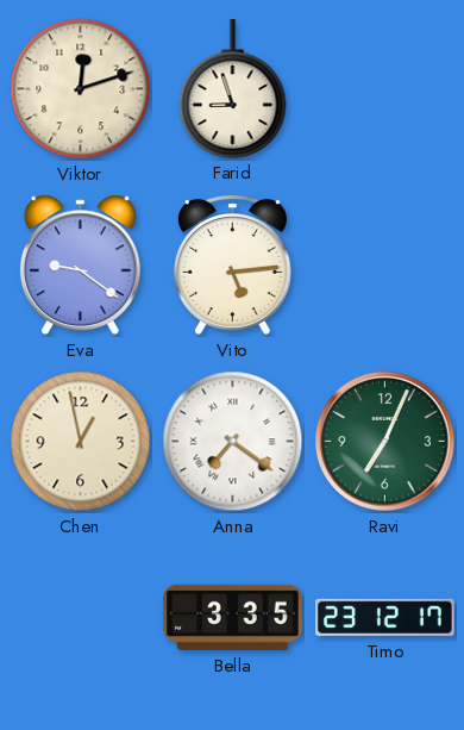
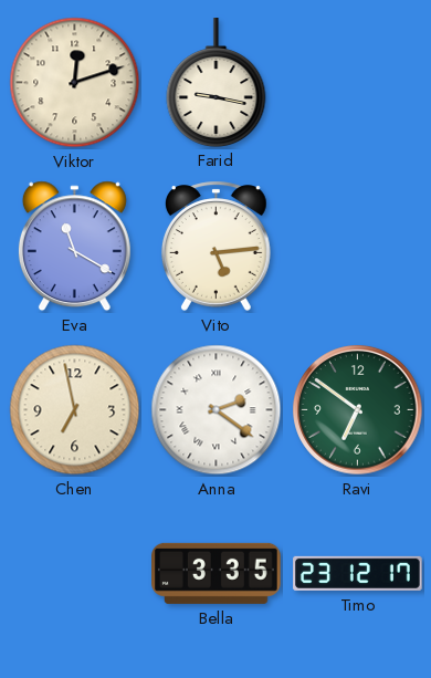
Farid: 8:57 -> 9:17
Eva: 9:21 -> 11:20
Chen: 12:58 -> 6:58
Anna: 7:21 -> 2:21
Ravi: 7:04 -> 6:51
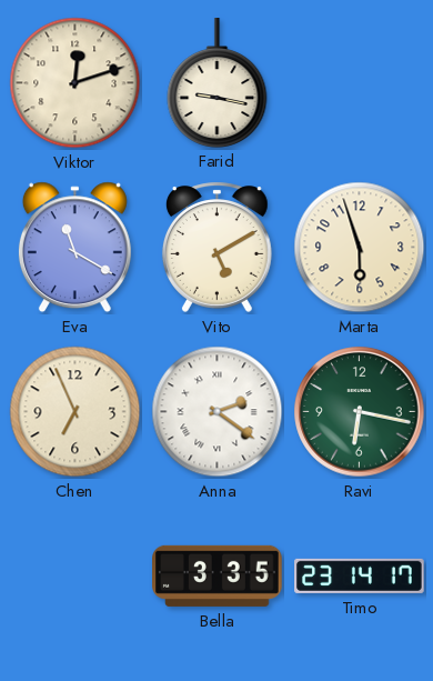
Vito: 5:14 -> 5:10
Marta: none -> 5:57
Chen: 6:58 -> 6:56
Ravi: 6:51 -> 6:17
Timo: 23:12 -> 23:14
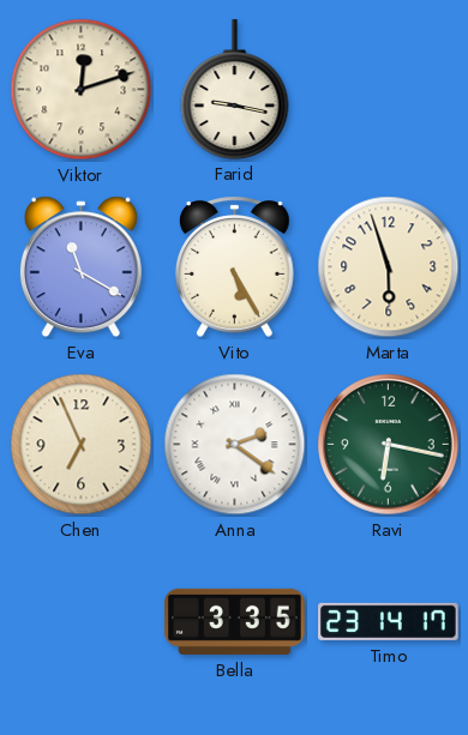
Vito: 5:10 -> 5:25
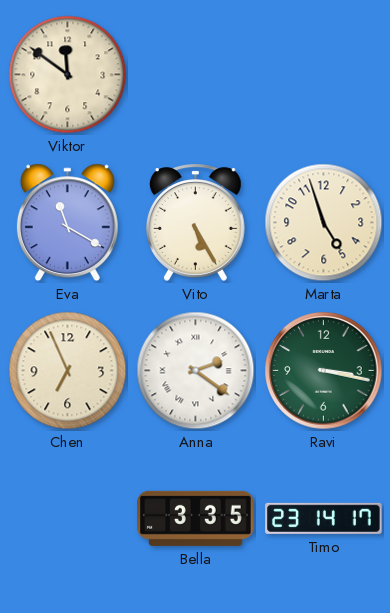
Viktor: 12:12 -> 11:51
Farid: 9:17 -> none
Marta: 5:57 -> 4:57
Ravi: 6:17 -> 3:17
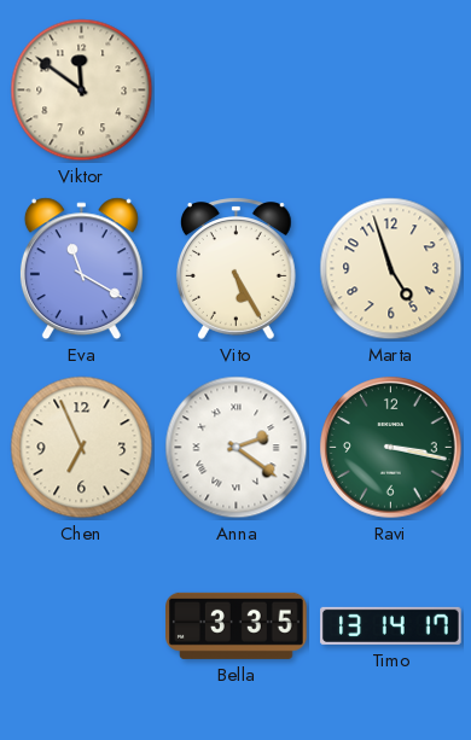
Timo: 23:14 -> 13:14
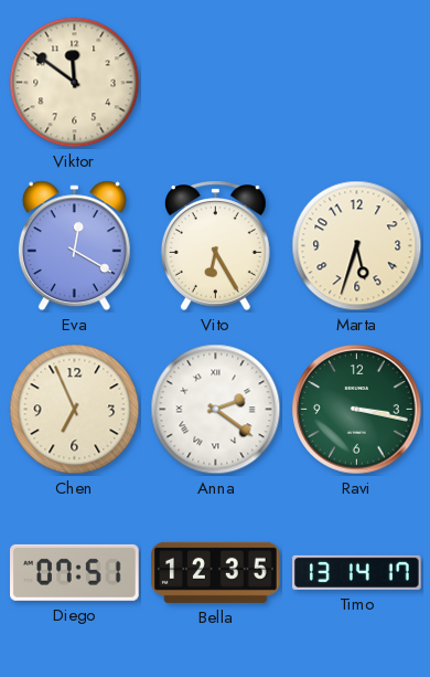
Eva: 11:20 -> 12:20
Vito: 5:25 -> 6:25
Marta: 4:57 -> 5:33
Diego: none -> 07:51
Bella: 3:35 -> 12:35
